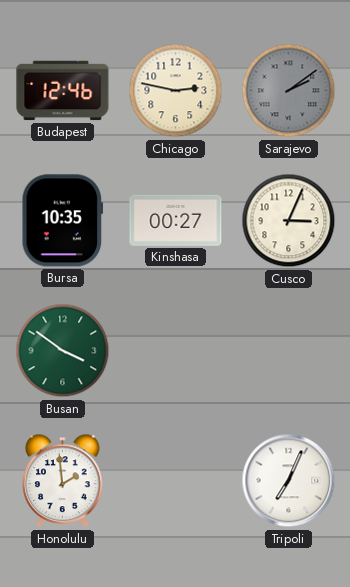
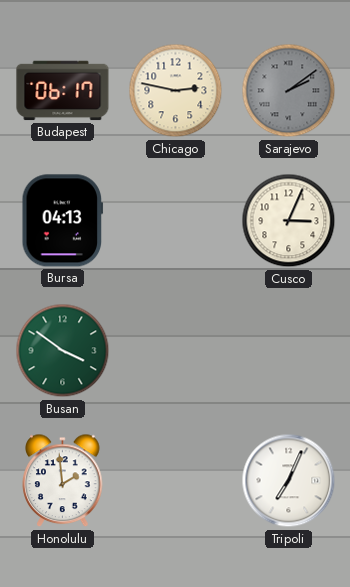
Budapest: 12:46 -> 06:17
Bursa: 10:35 -> 04:13
Kinshasa: 00:27 -> none
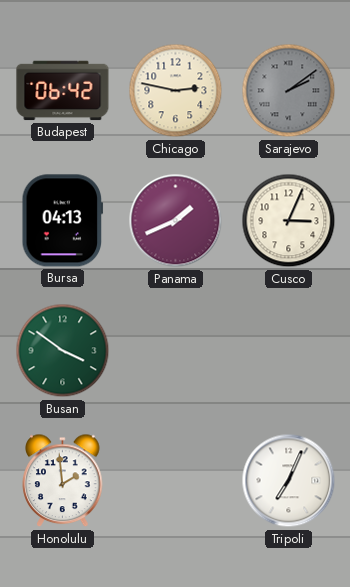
Budapest: 06:17 -> 06:42
Panama: none -> 1:41
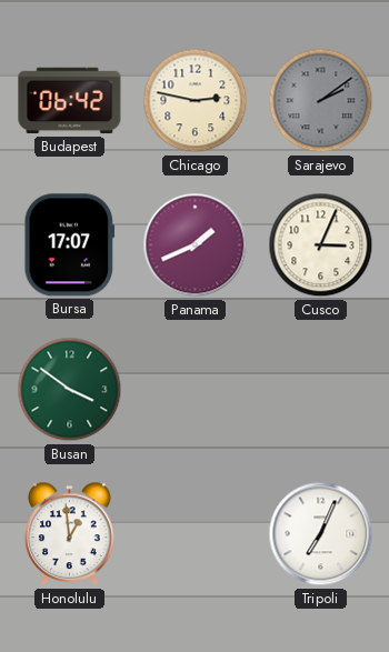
Bursa: 04:13 -> 17:07
Honolulu: 1:59 -> 12:59
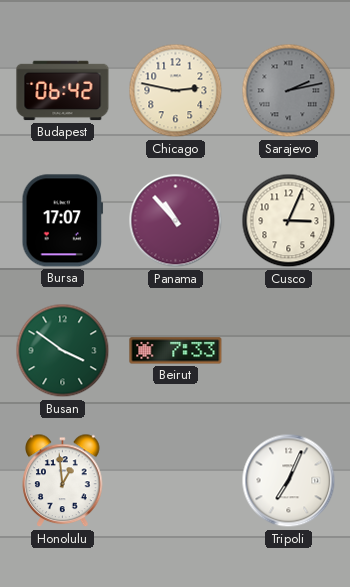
Sarajevo: 2:09 -> 2:13
Panama: 1:41 -> 10:53
Beirut: none -> 7:33
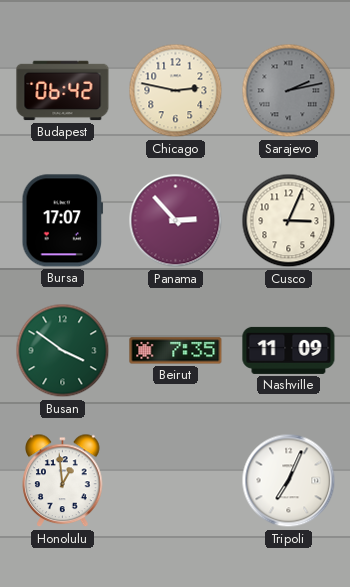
Panama: 10:53 -> 2:53
Beirut: 7:33 -> 7:35
Nashville: none -> 11:09
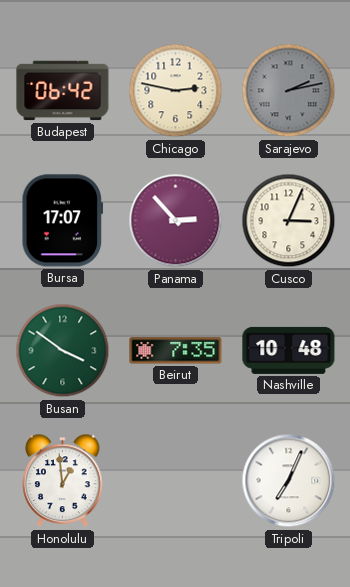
Nashville: 11:09 -> 10:48
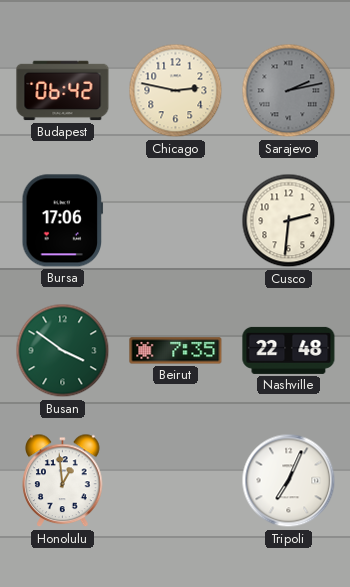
Bursa: 17:07 -> 17:06
Panama: 2:53 -> none
Cusco: 3:04 -> 2:31
Nashville: 10:48 -> 22:48
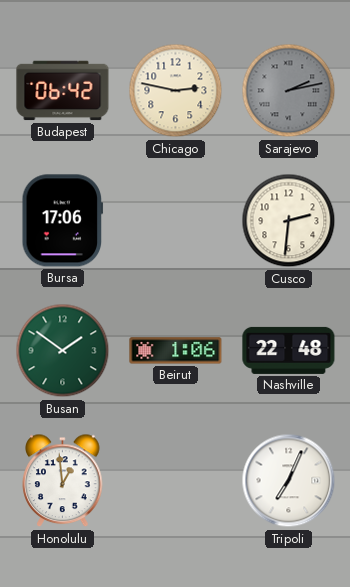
Busan: 3:51 -> 1:51
Beirut: 7:35 -> 1:06
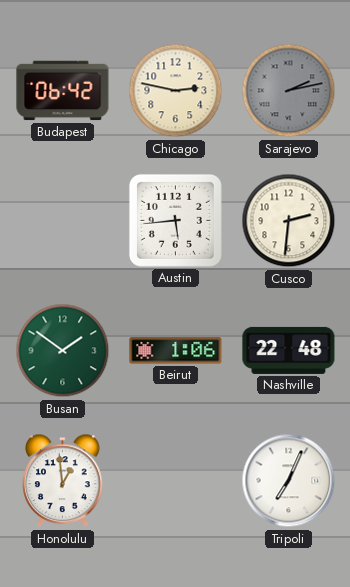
Bursa: 17:06 -> none
Austin: none -> 5:44
